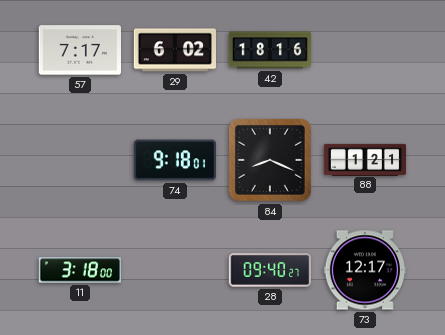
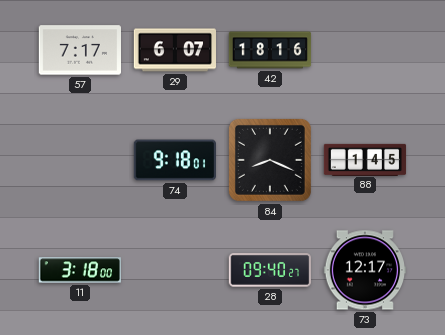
29: 6:02 -> 6:07
88: 1:21 -> 1:45
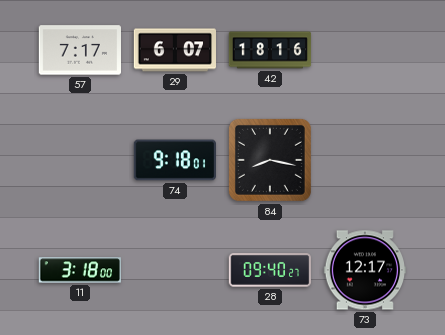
84: 8:19 -> 8:17
88: 1:45 -> none
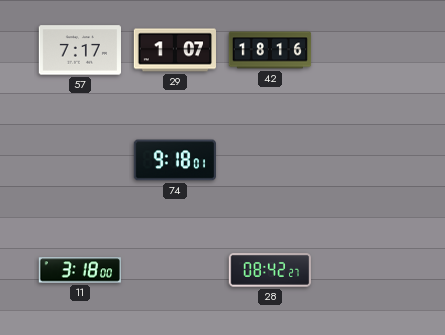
29: 6:07 -> 1:07
84: 8:17 -> none
28: 09:40 -> 08:42
73: 12:17 -> none
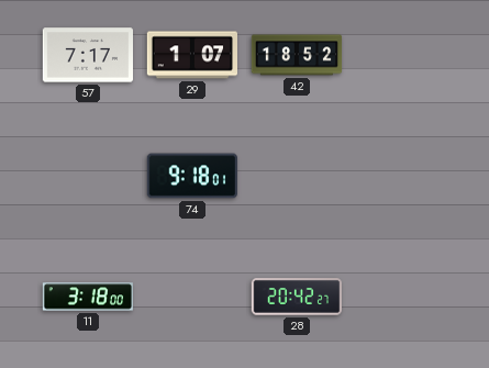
42: 18:16 -> 18:52
28: 08:42 -> 20:42
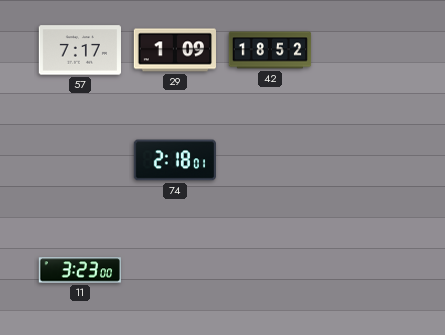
29: 1:07 -> 1:09
74: 9:18 -> 2:18
11: 3:18 -> 3:23
28: 20:42 -> none
